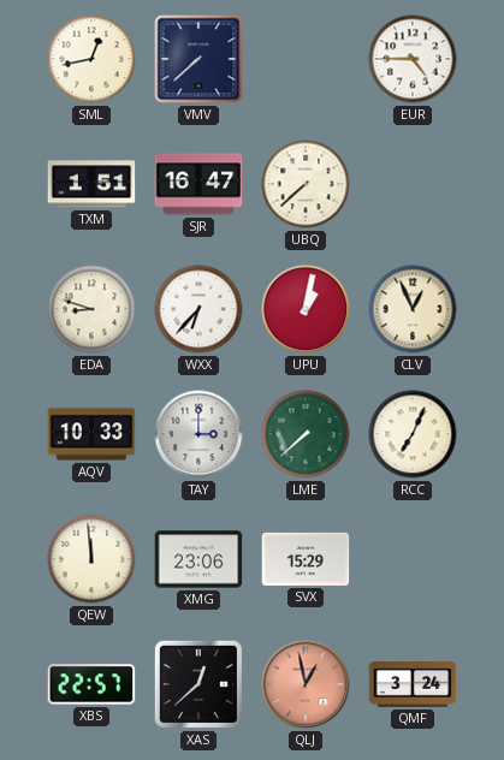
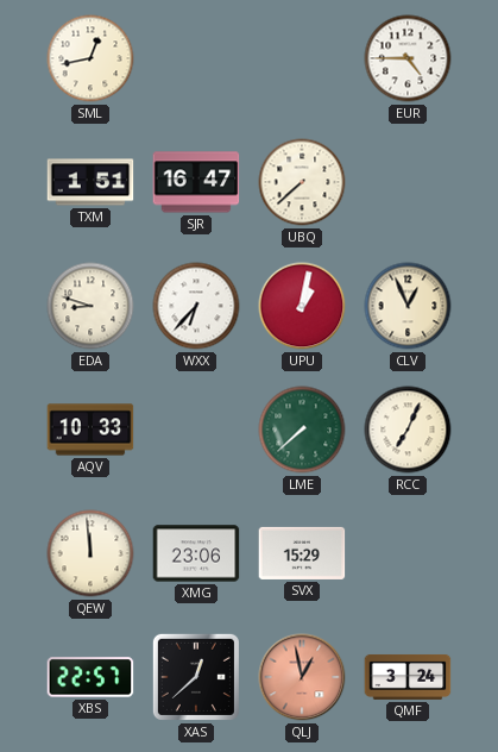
VMV: 7:38 -> none
TAY: 3:00 -> none
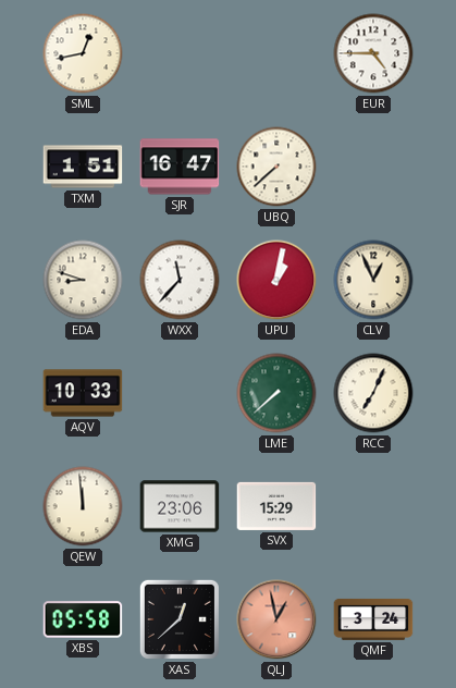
WXX: 6:37 -> 11:37
XBS: 22:57 -> 05:58
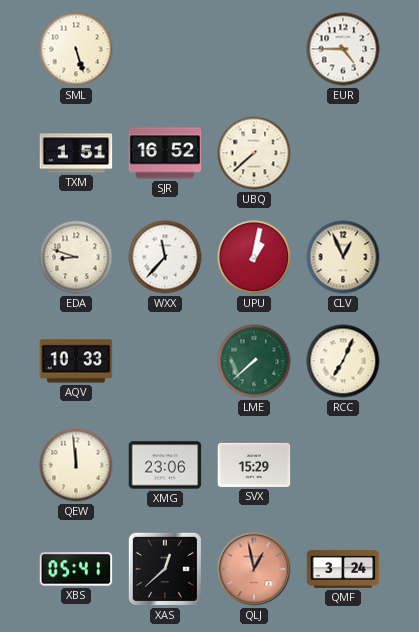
SML: 12:43 -> 5:27
SJR: 16:47 -> 16:52
XBS: 05:58 -> 05:41
